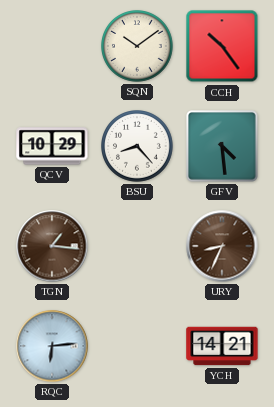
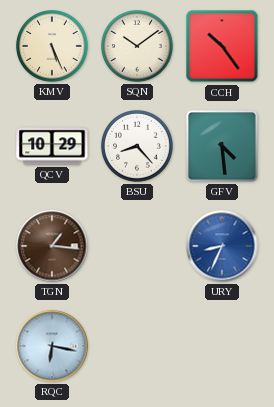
KMV: none -> 5:26
URY dial: brown -> blue
RQC: 6:14 -> 6:17
YCH: 14:21 -> none
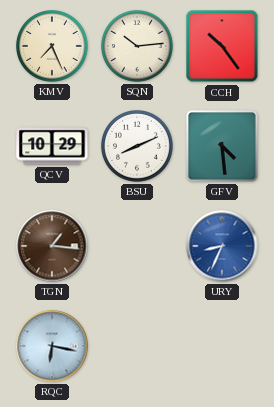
KMV: 5:26 -> 7:26
SQN: 10:09 -> 10:14
BSU: 8:23 -> 8:11
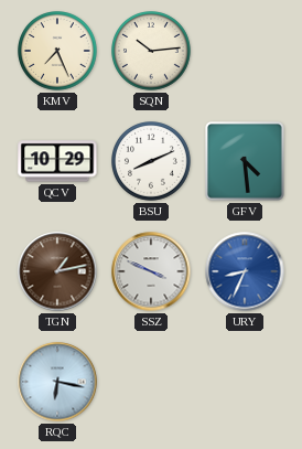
CCH: 10:24 -> none
TGN: 1:16 -> 1:13
SSZ: none -> 3:49
